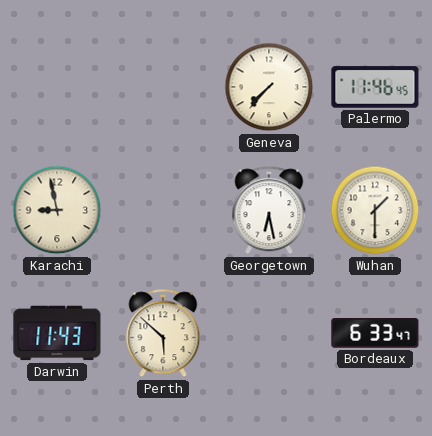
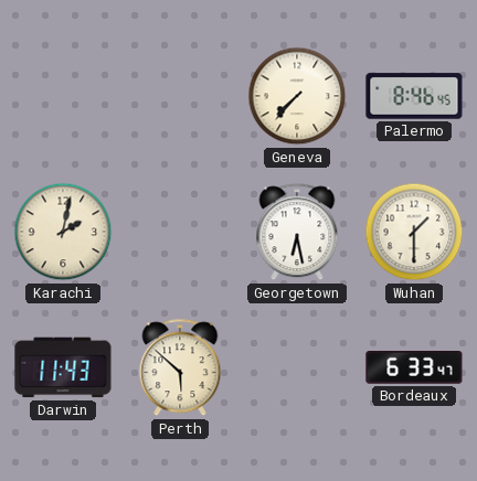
Palermo: 11:46 -> 8:46
Karachi: 8:58 -> 2:02
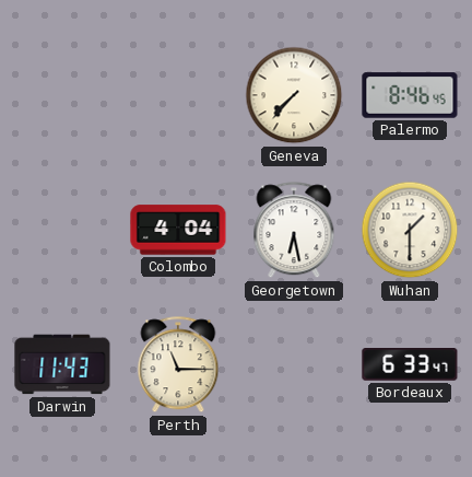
Karachi: 2:02 -> none
Colombo: none -> 4:04
Perth: 5:52 -> 11:15
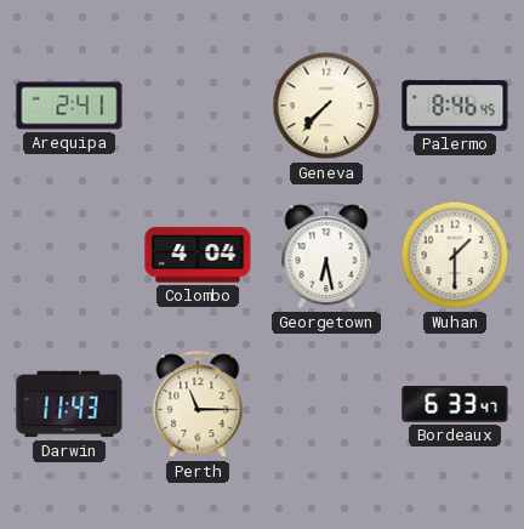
Arequipa: none -> 2:41
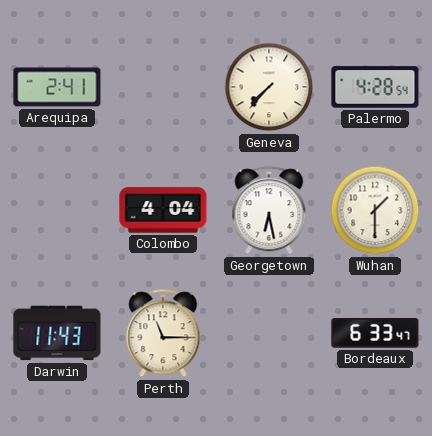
Palermo: 8:46 -> 4:28
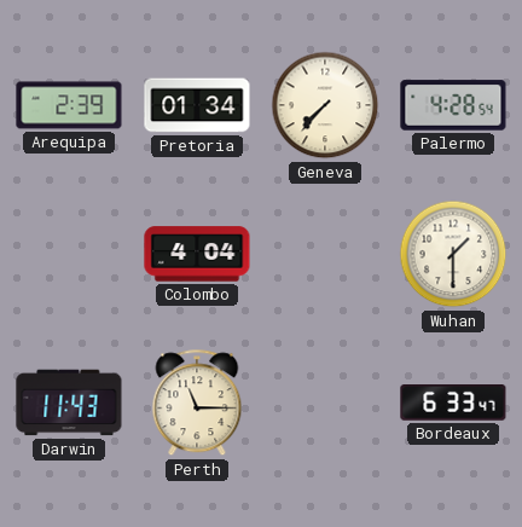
Arequipa: 2:41 -> 2:39
Pretoria: none -> 01:34
Georgetown: 6:28 -> none
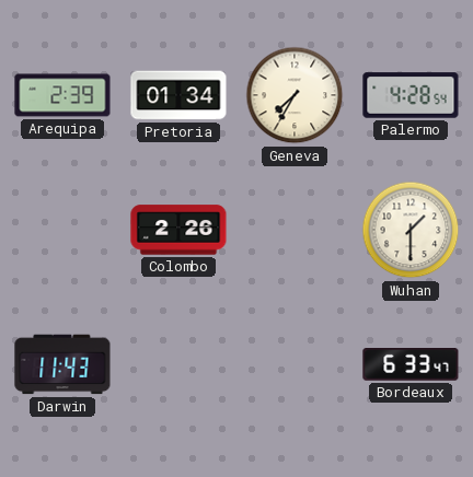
Geneva: 7:37 -> 7:35
Colombo: 4:04 -> 2:26
Perth: 11:15 -> none
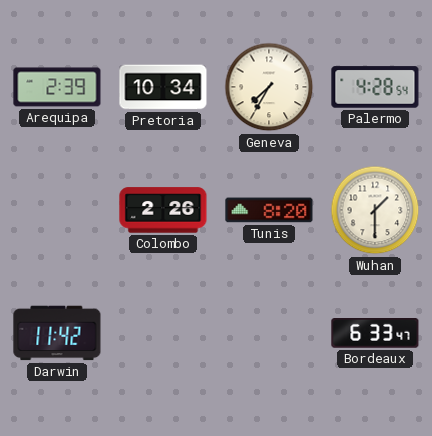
Pretoria: 01:34 -> 10:34
Tunis: none -> 8:20
Darwin: 11:43 -> 11:42
